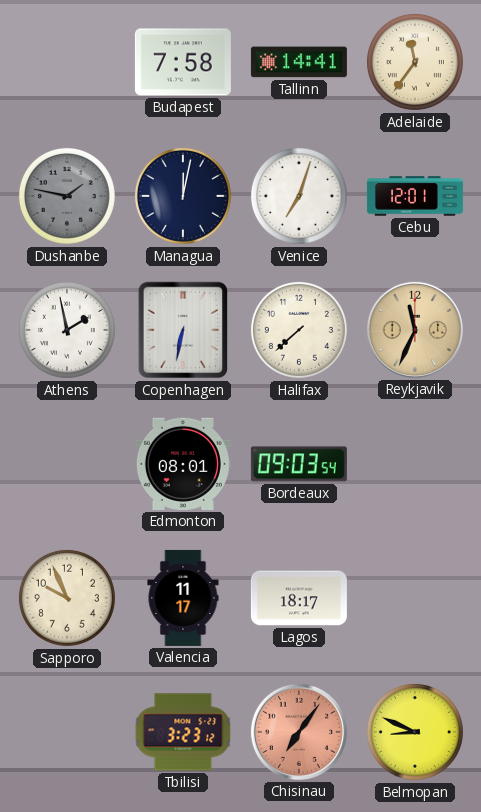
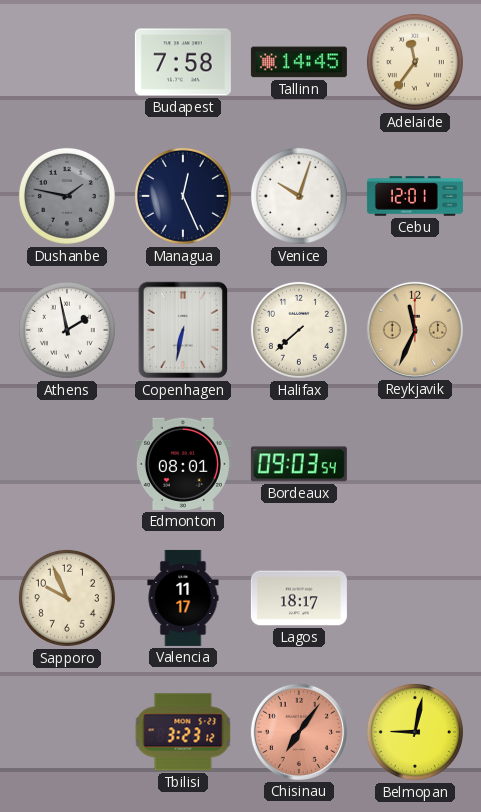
Tallinn: 14:41 -> 14:45
Managua: 12:02 -> 12:26
Venice: 7:03 -> 10:03
Belmopan: 8:49 -> 9:02
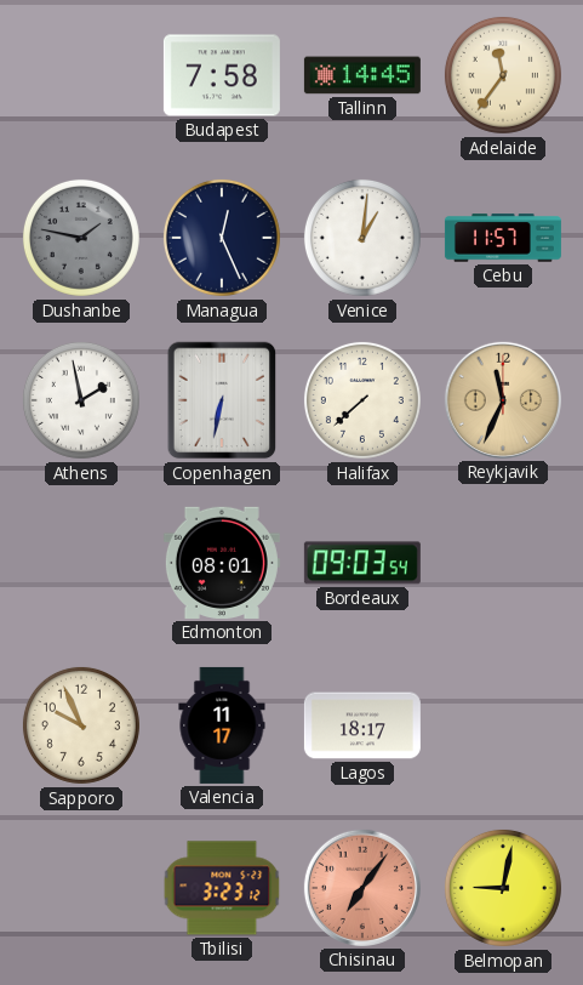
Venice: 10:03 -> 1:01
Cebu: 12:01 -> 11:57
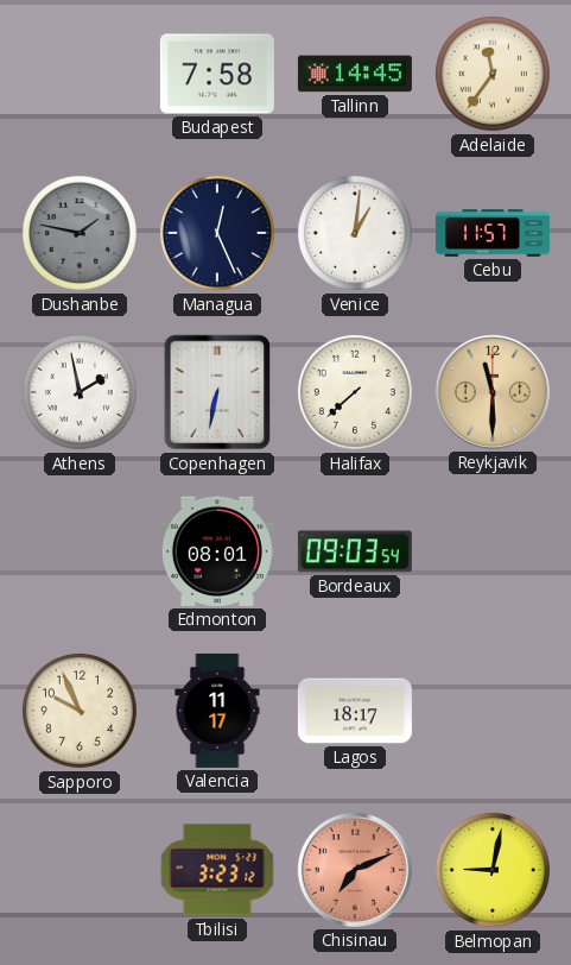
Reykjavik: 11:34 -> 11:30
Chisinau: 7:06 -> 7:11
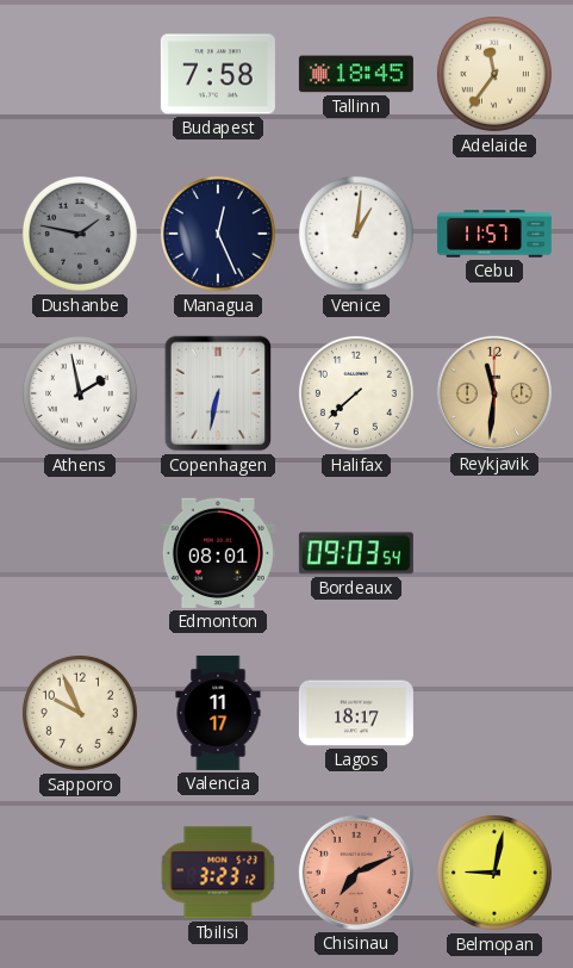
Tallinn: 14:45 -> 18:45
Reykjavik: 11:30 -> 11:31
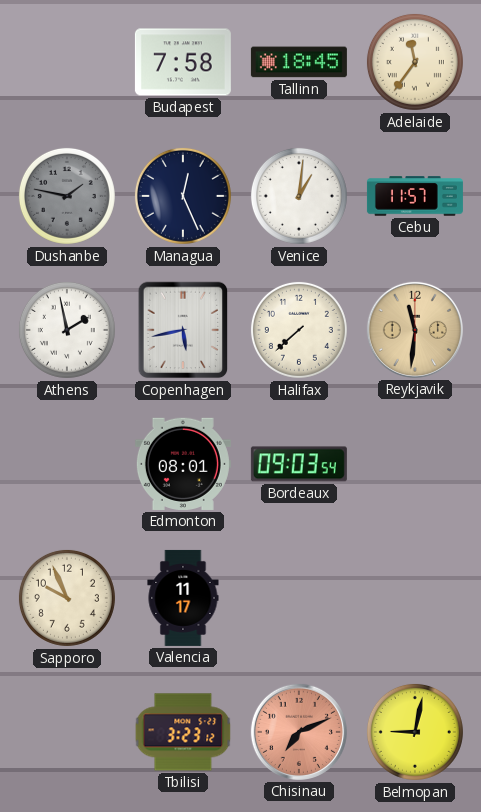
Copenhagen: 6:32 -> 5:43
Lagos: 18:17 -> none
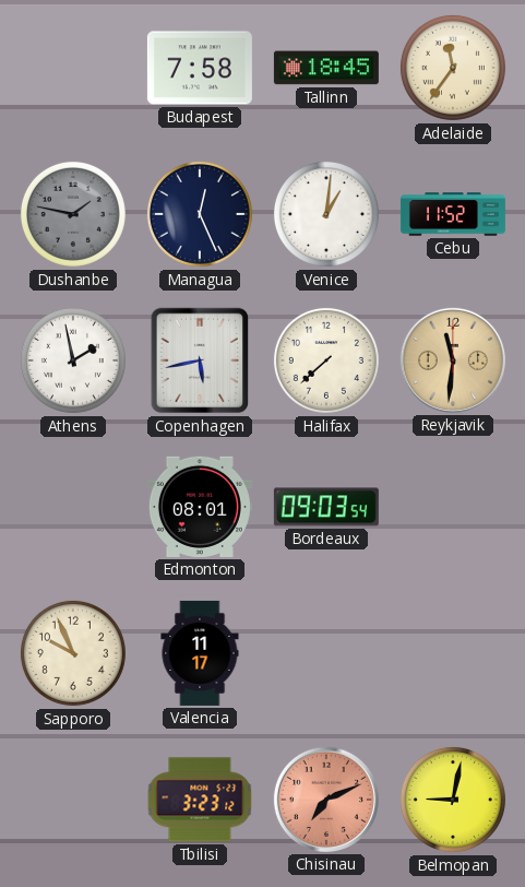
Cebu: 11:57 -> 11:52
